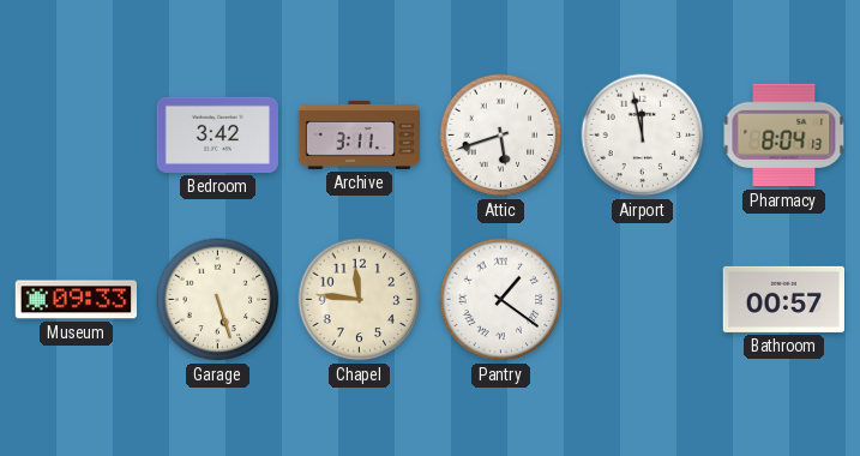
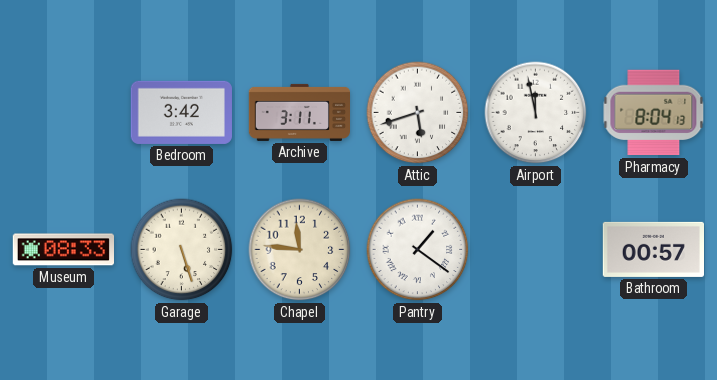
Museum: 09:33 -> 08:33
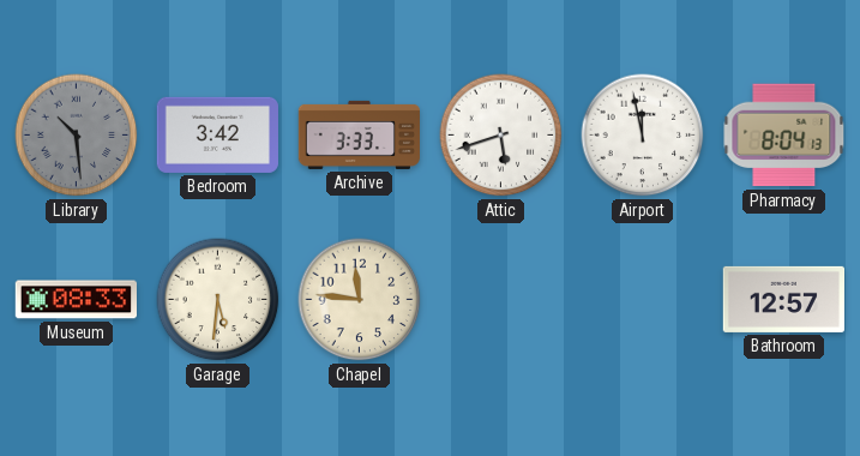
Library: none -> 10:29
Archive: 3:11 -> 3:33
Garage: 5:27 -> 5:31
Pantry: 1:21 -> none
Bathroom: 00:57 -> 12:57
